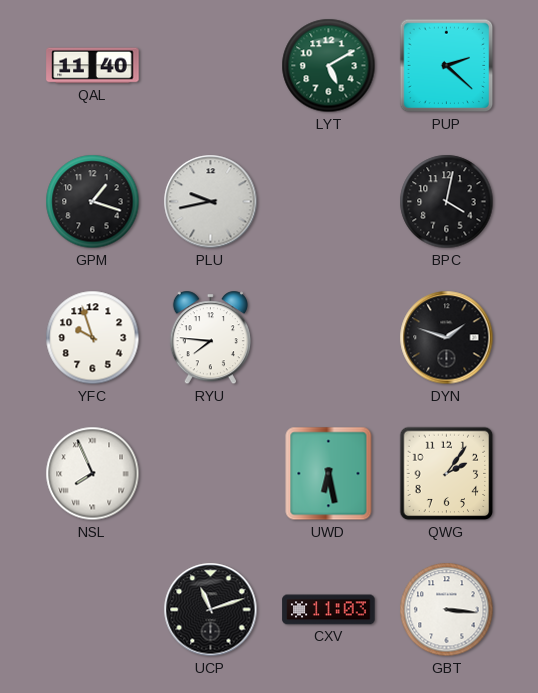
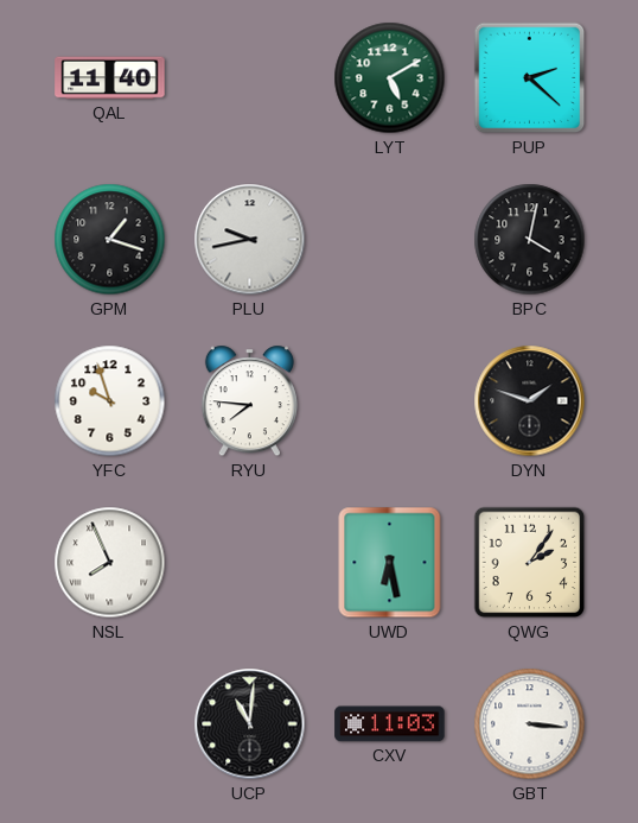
UCP: 11:12 -> 11:01
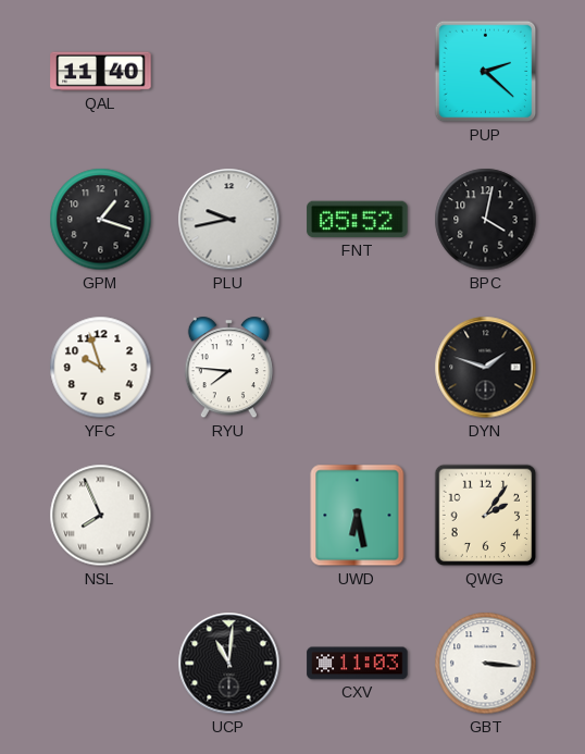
LYT: 5:10 -> none
FNT: none -> 05:52
